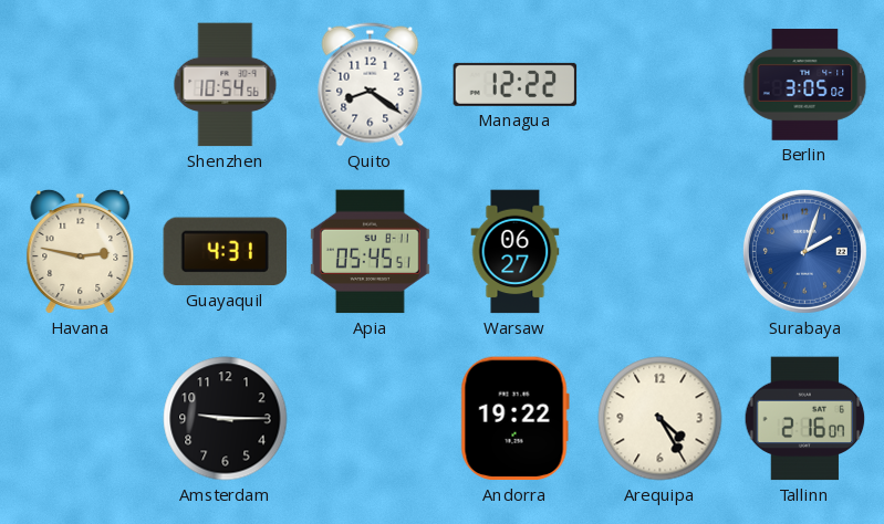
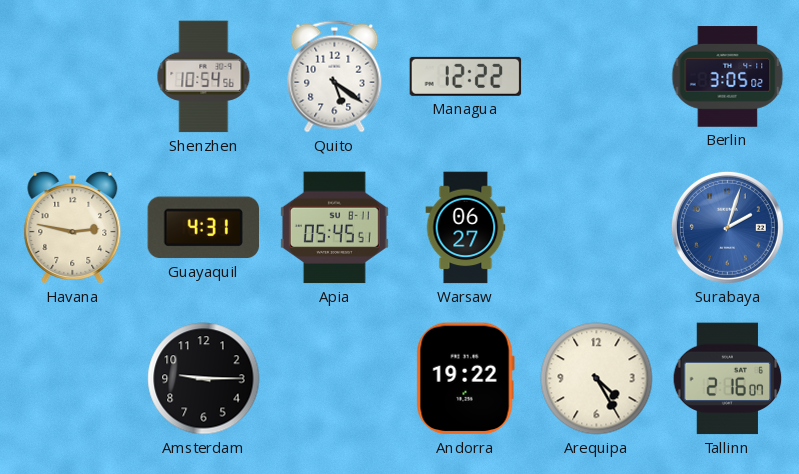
Quito: 8:21 -> 5:21
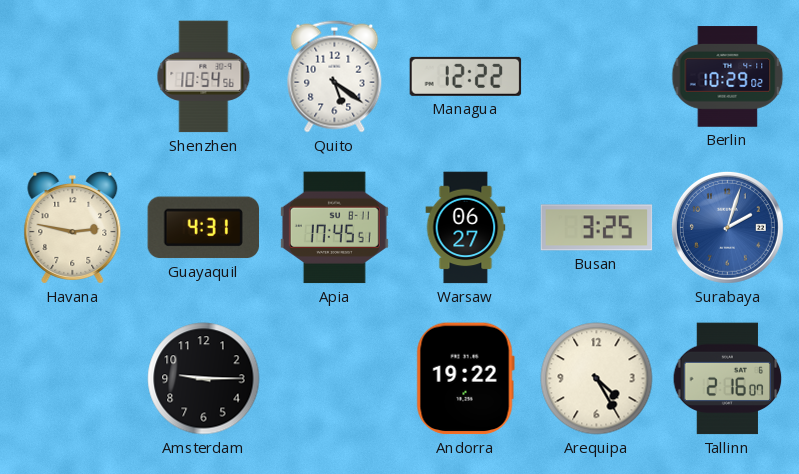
Berlin: 3:05 -> 10:29
Apia: 05:45 -> 17:45
Busan: none -> 3:25
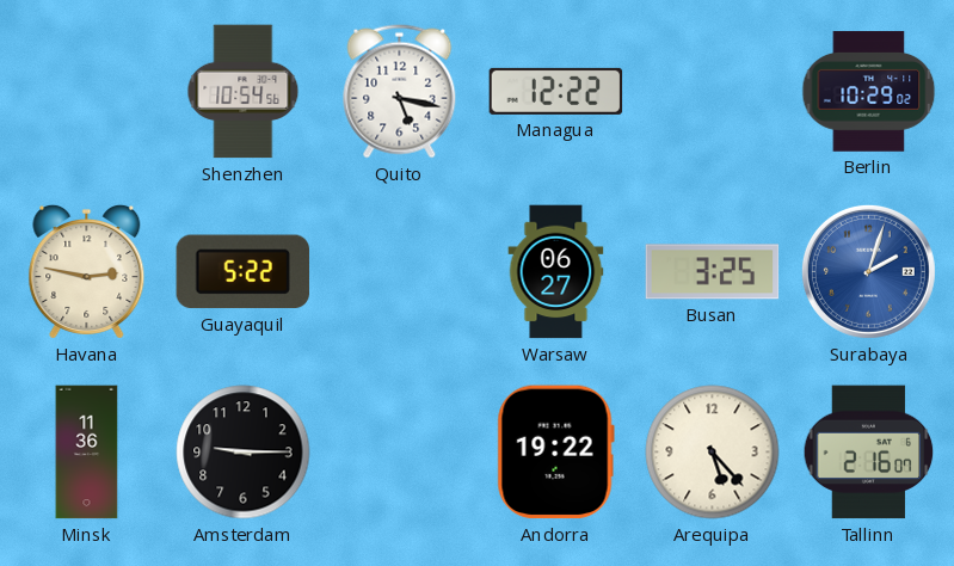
Quito: 5:21 -> 5:17
Guayaquil: 4:31 -> 5:22
Apia: 17:45 -> none
Minsk: none -> 11:36
Arequipa: 4:25 -> 5:23
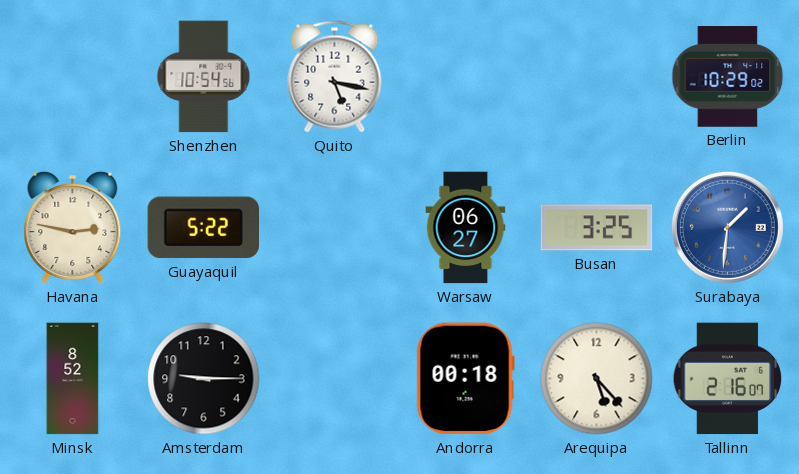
Managua: 12:22 -> none
Surabaya: 2:03 -> 1:31
Minsk: 11:36 -> 8:52
Andorra: 19:22 -> 00:18
